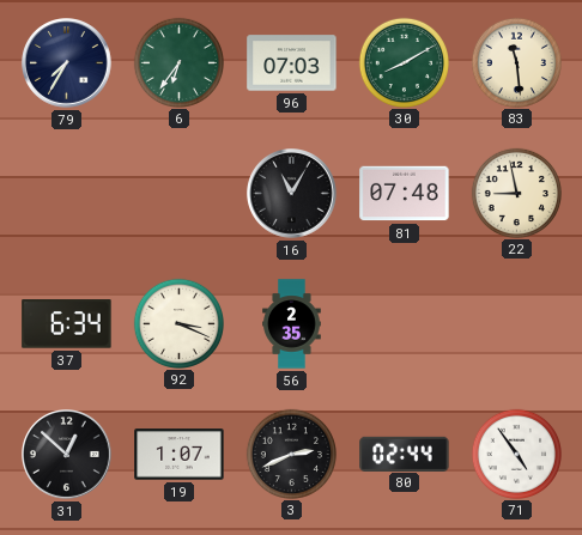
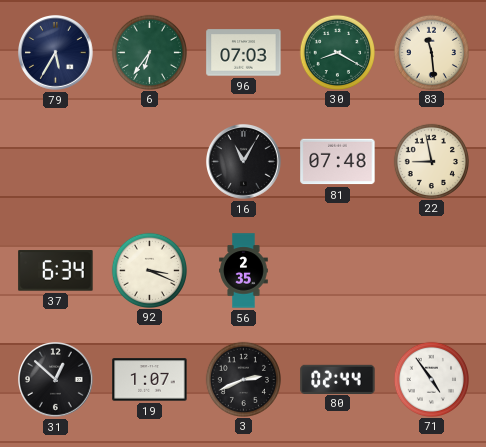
79: 7:35 -> 5:35
30: 8:10 -> 8:20
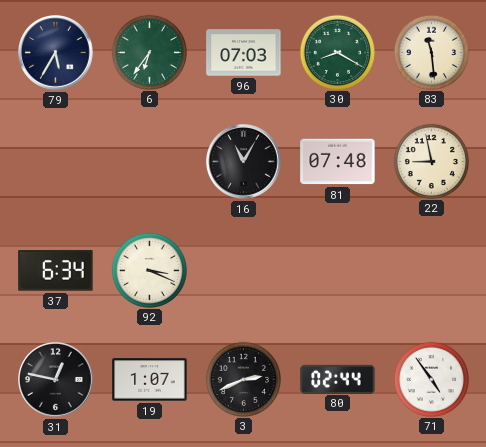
56: 2:35 -> none
31: 12:52 -> 12:47
